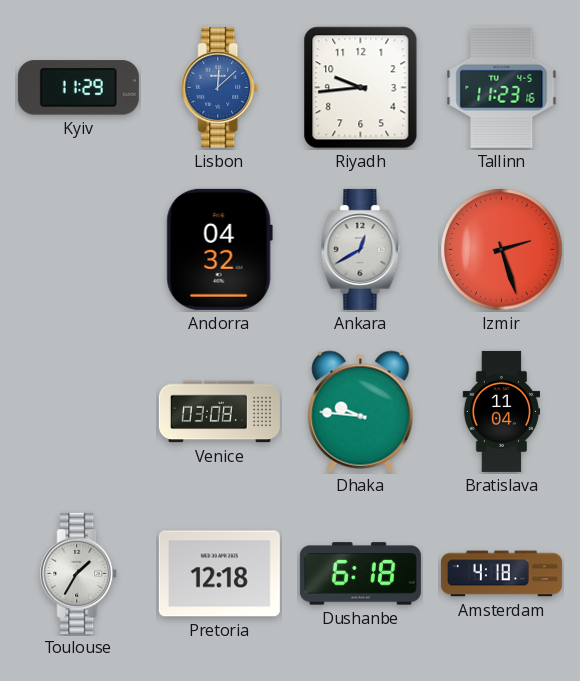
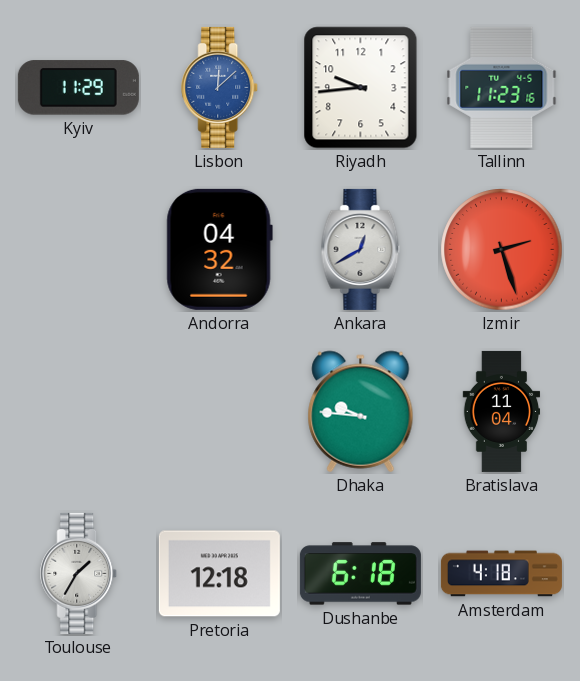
Venice: 03:08 -> none
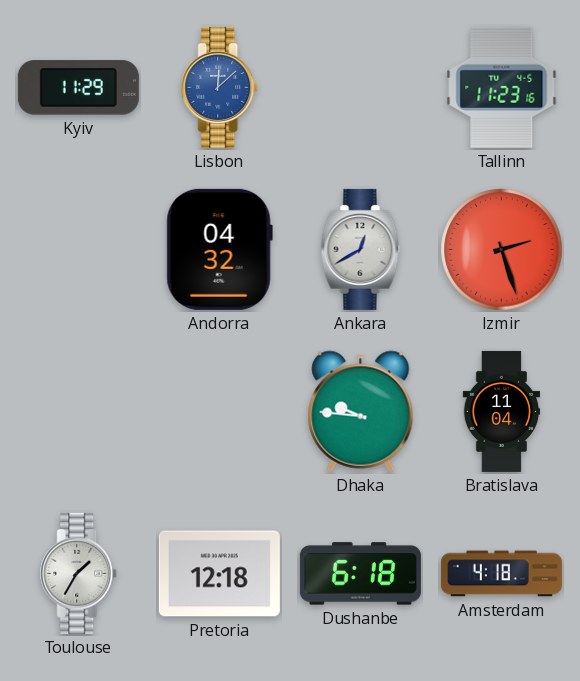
Riyadh: 9:44 -> none
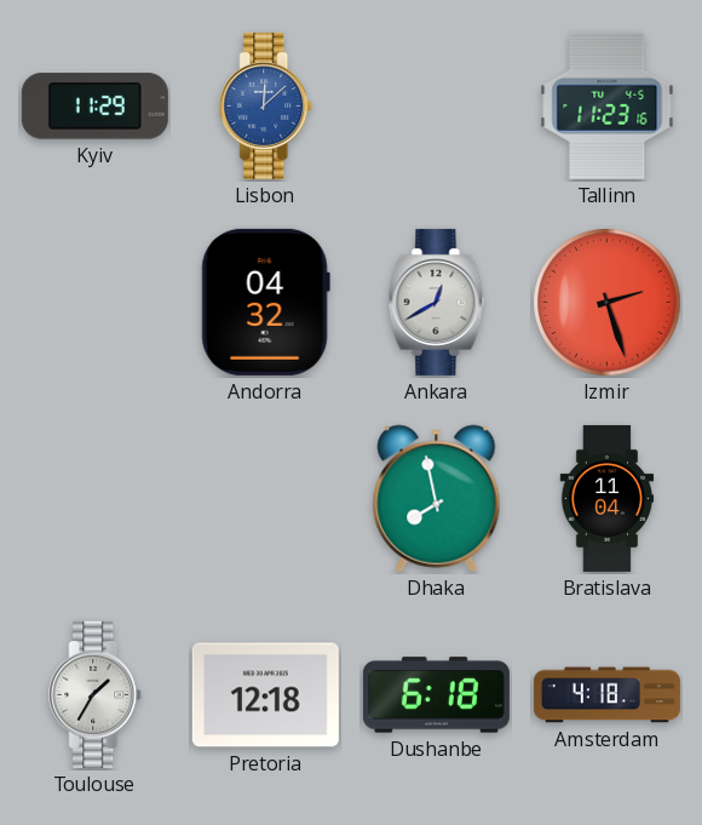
Dhaka: 9:46 -> 7:58
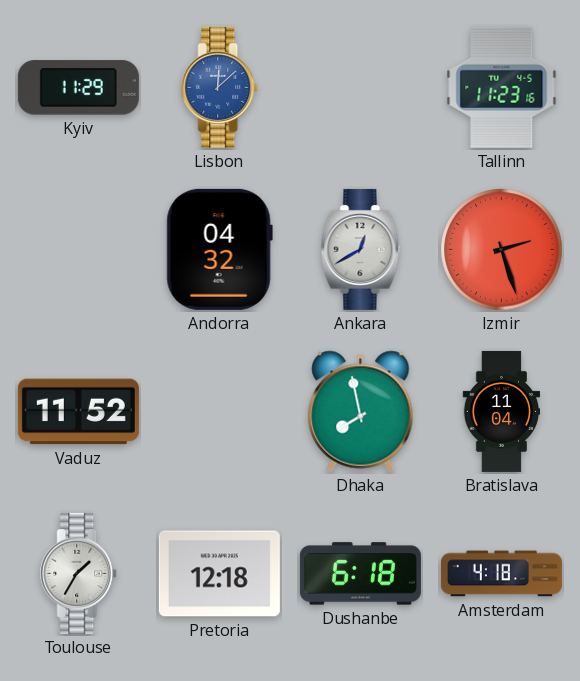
Vaduz: none -> 11:52
